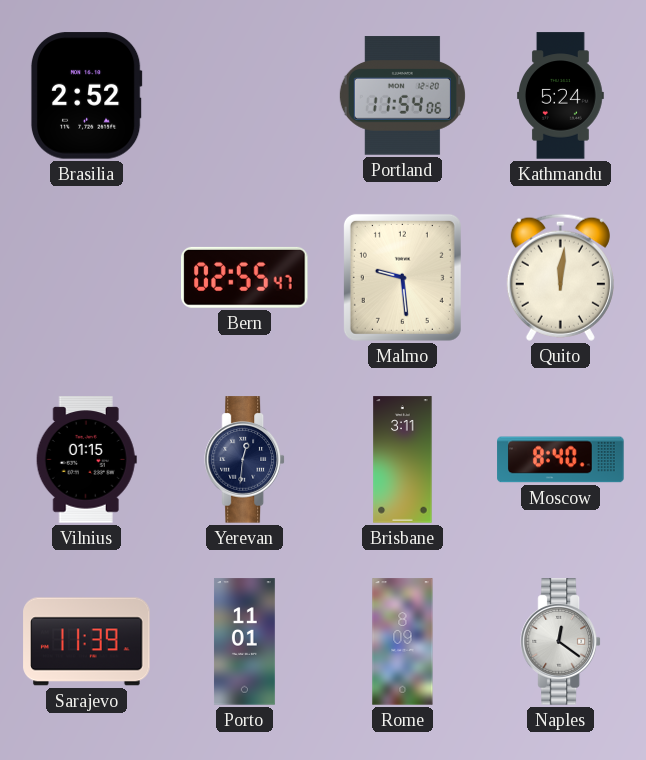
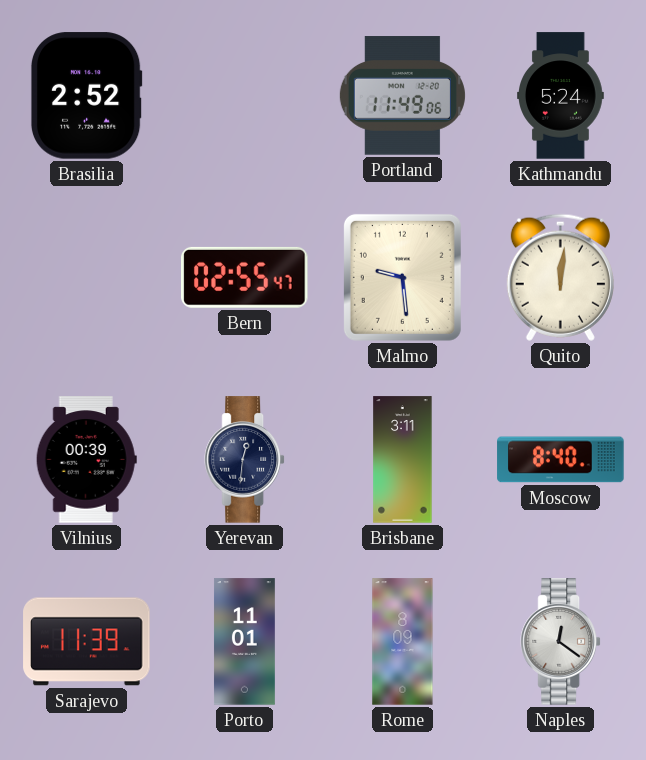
Portland: 11:54 -> 11:49
Vilnius: 01:15 -> 00:39
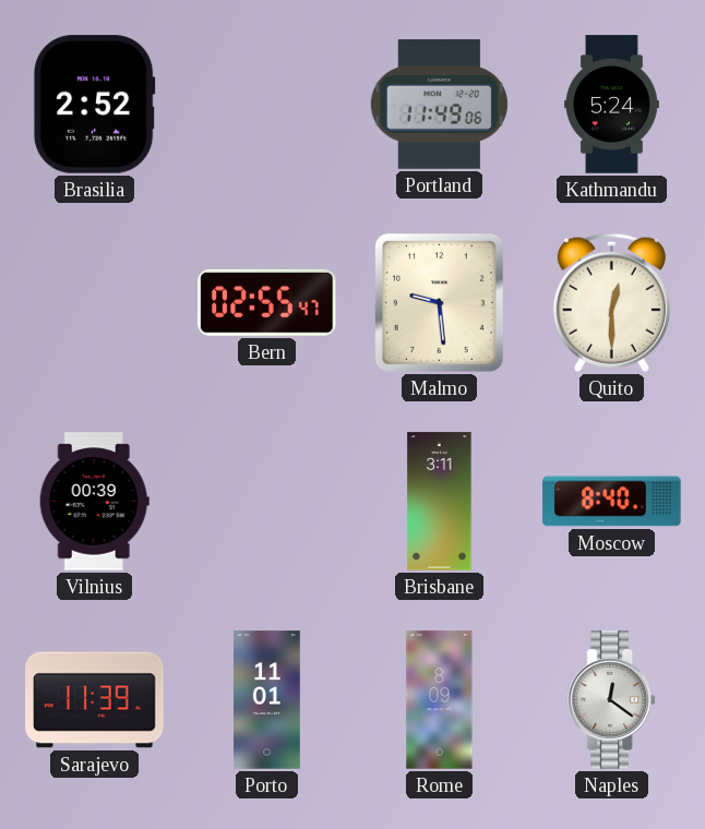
Quito: 12:01 -> 12:30
Yerevan: 12:31 -> none
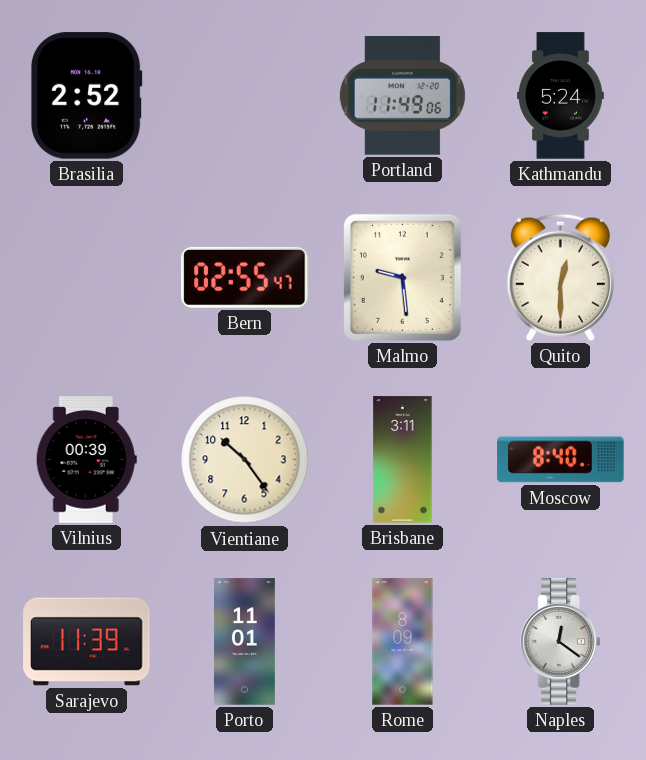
Vientiane: none -> 10:24
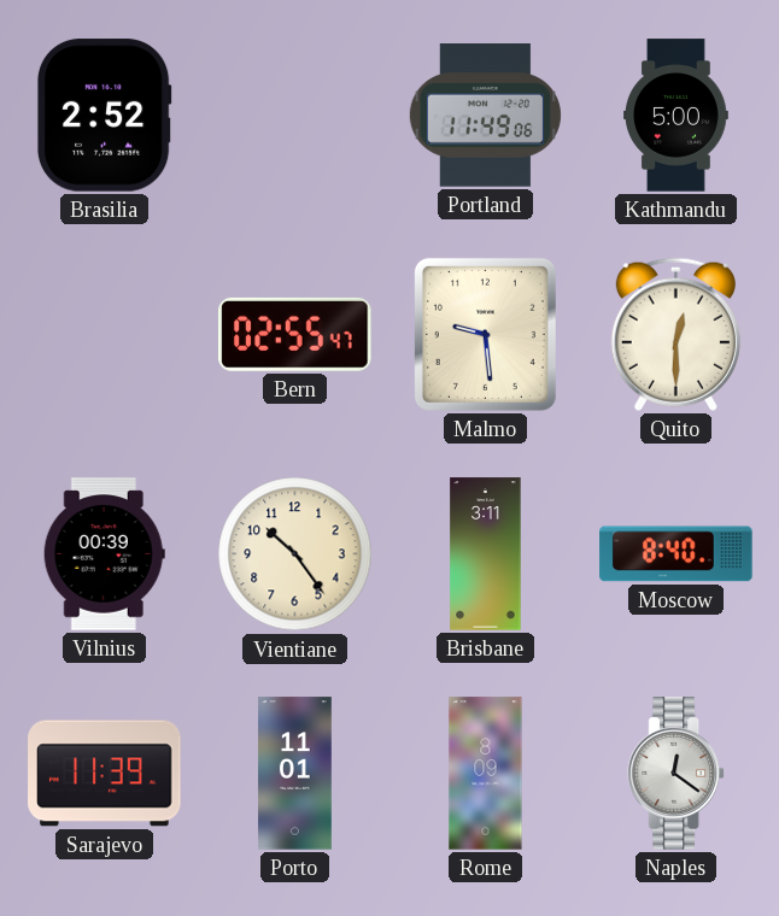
Kathmandu: 5:24 -> 5:00
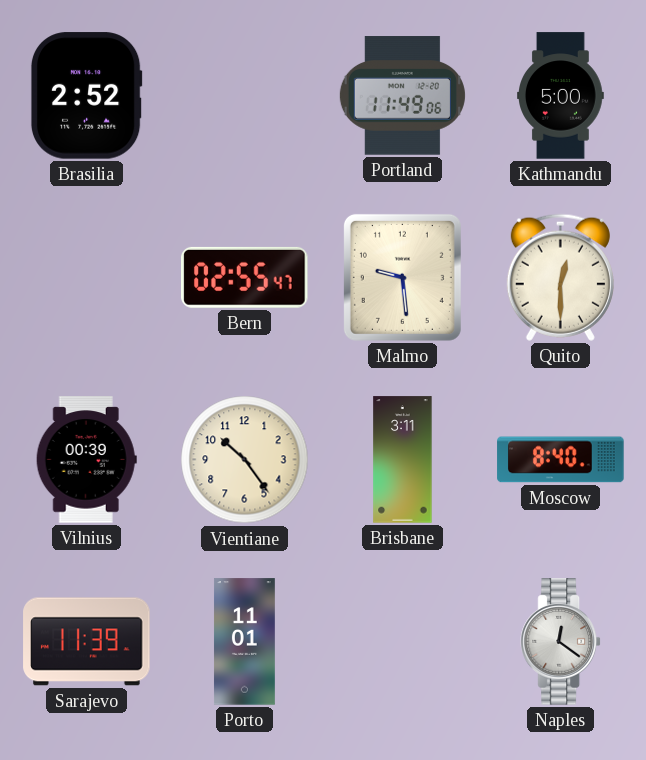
Rome: 8:09 -> none
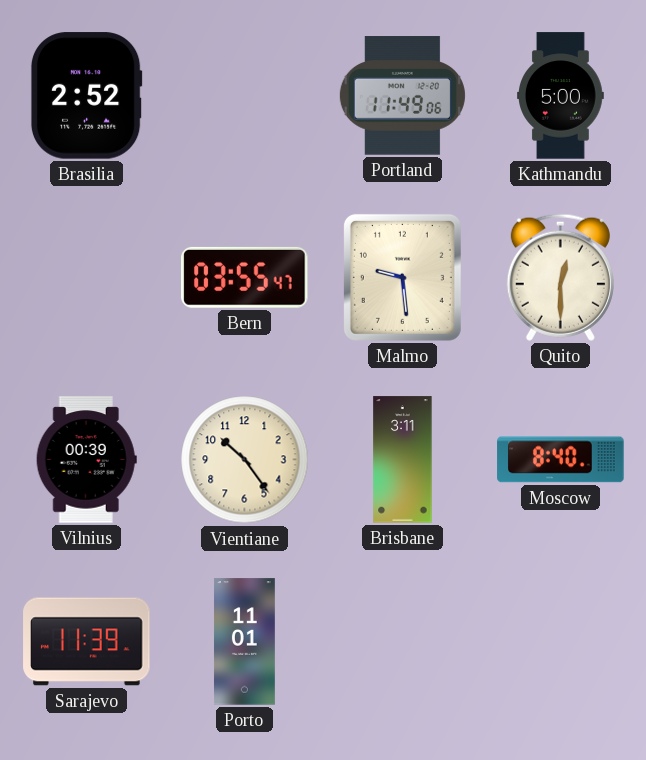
Bern: 02:55 -> 03:55
Naples: 12:21 -> none
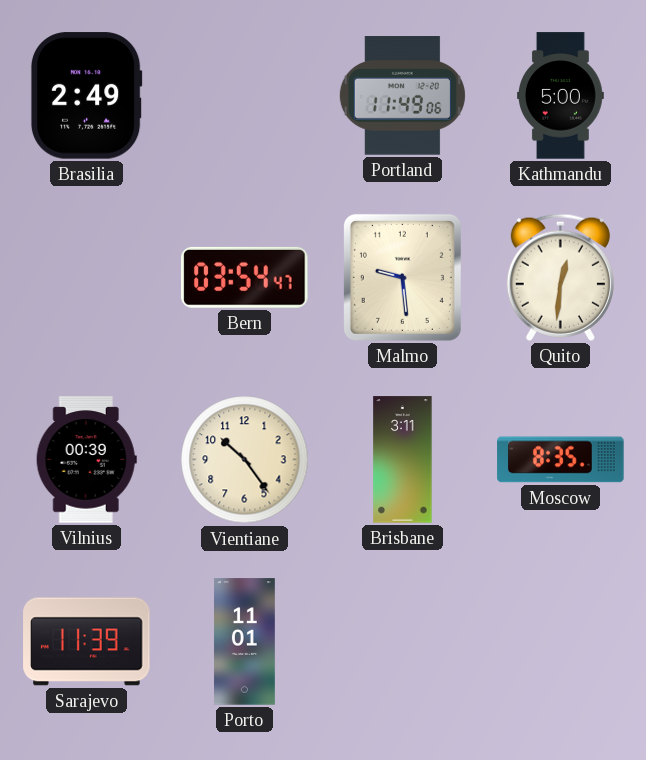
Brasilia: 2:52 -> 2:49
Bern: 03:55 -> 03:54
Quito: 12:30 -> 12:31
Moscow: 8:40 -> 8:35
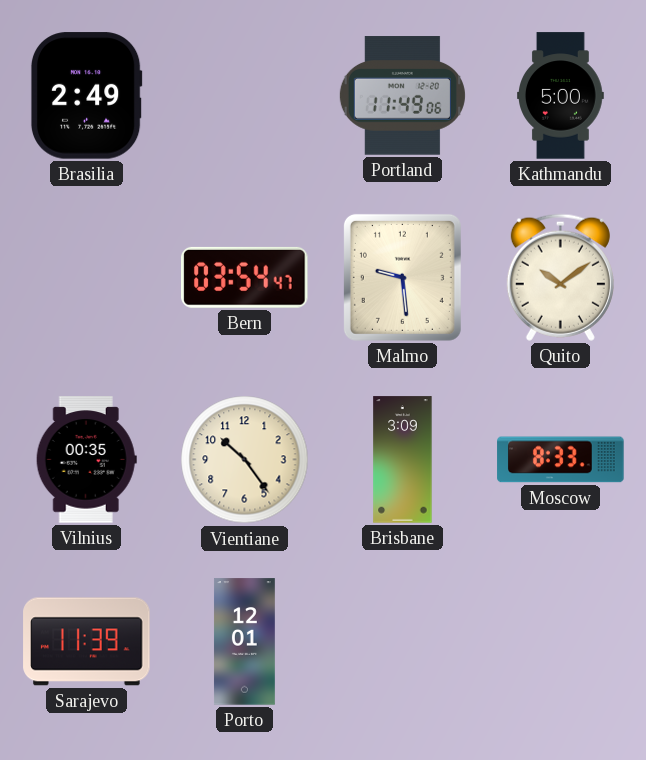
Quito: 12:31 -> 10:09
Vilnius: 00:39 -> 00:35
Brisbane: 3:11 -> 3:09
Moscow: 8:35 -> 8:33
Porto: 11:01 -> 12:01
